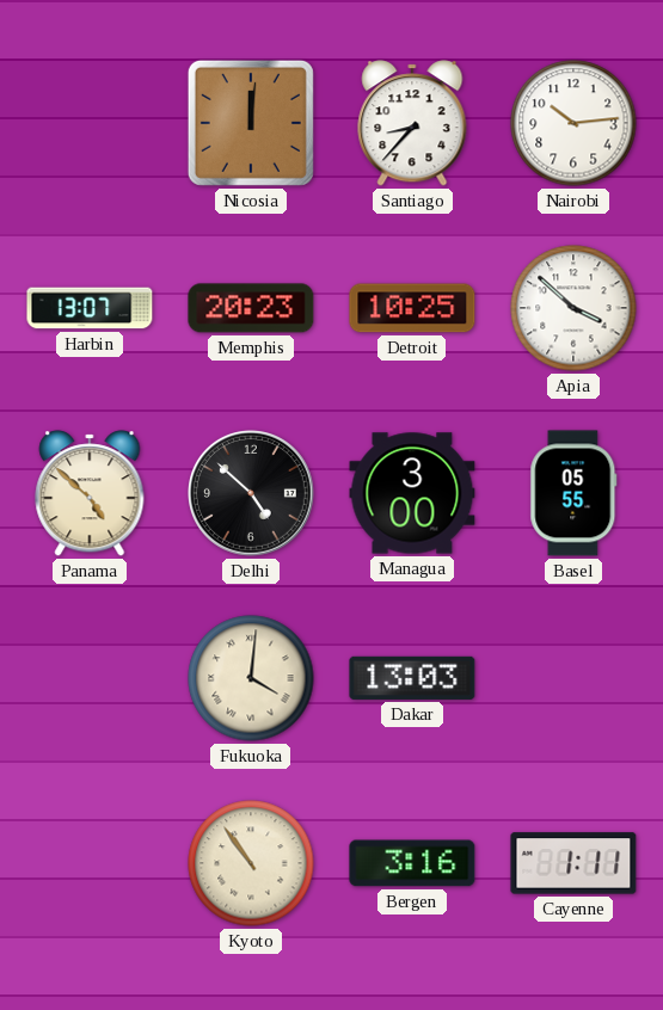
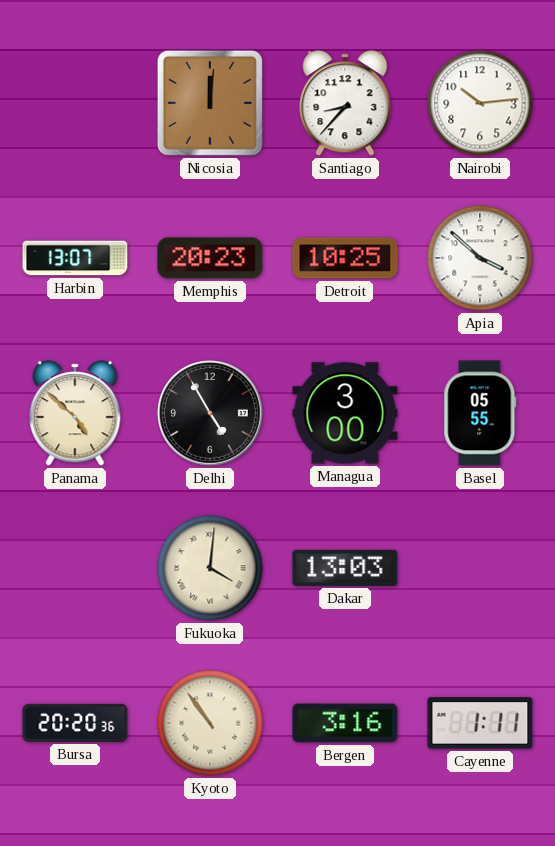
Delhi: 4:52 -> 4:55
Bursa: none -> 20:20
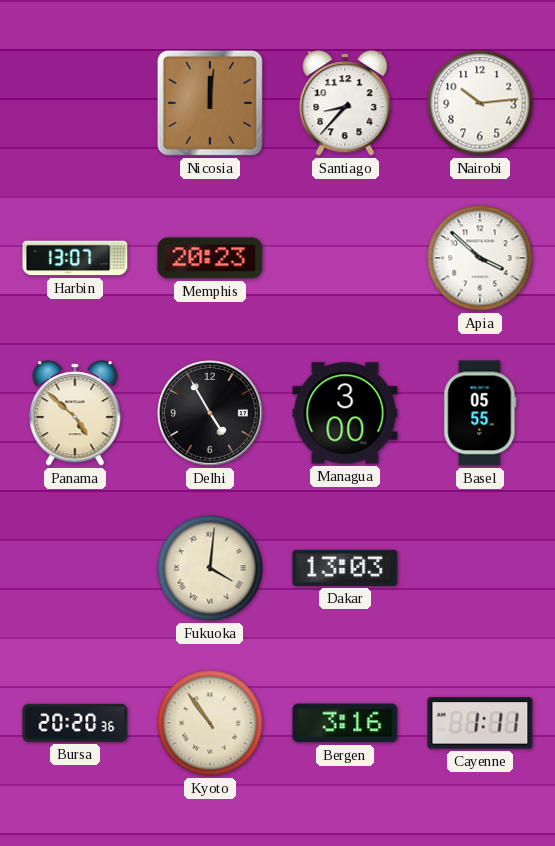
Detroit: 10:25 -> none
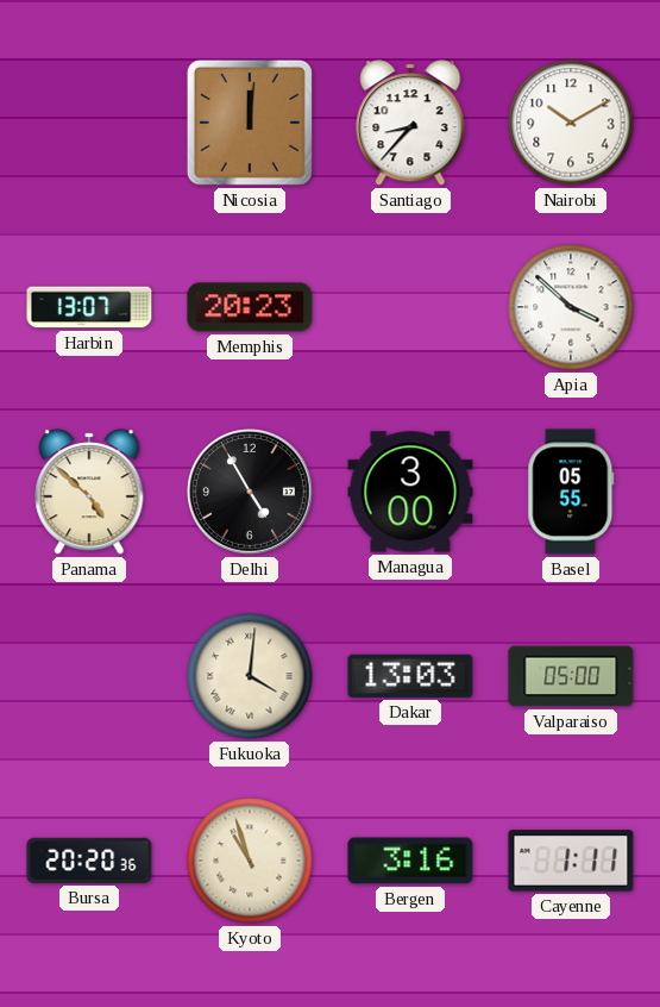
Nairobi: 10:14 -> 10:10
Valparaiso: none -> 05:00
Kyoto: 10:54 -> 10:57
